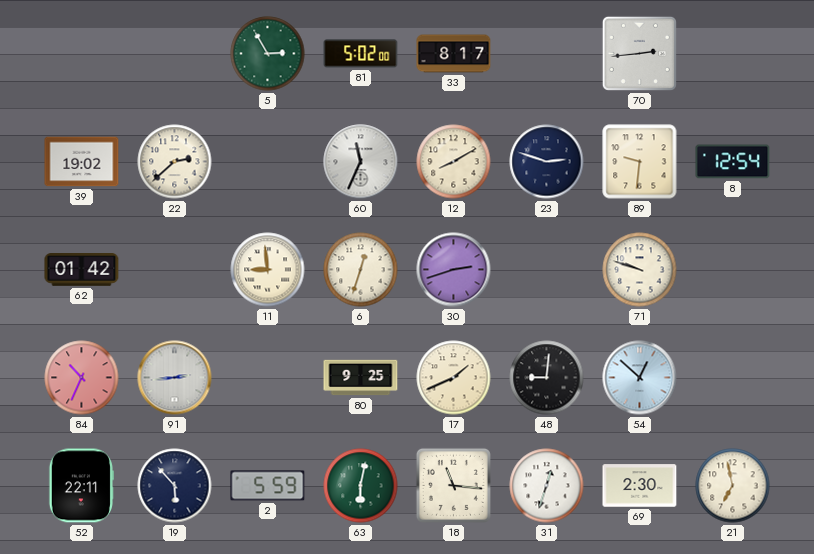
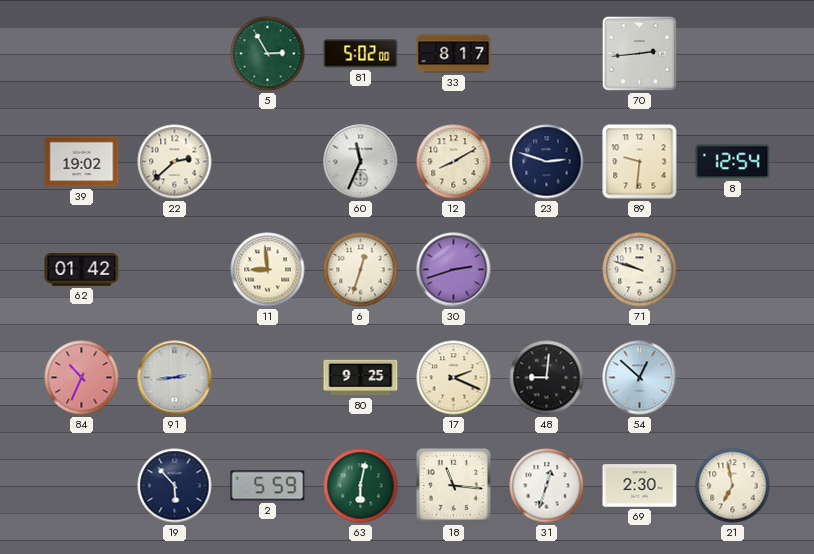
17: 1:41 -> 2:19
52: 22:11 -> none
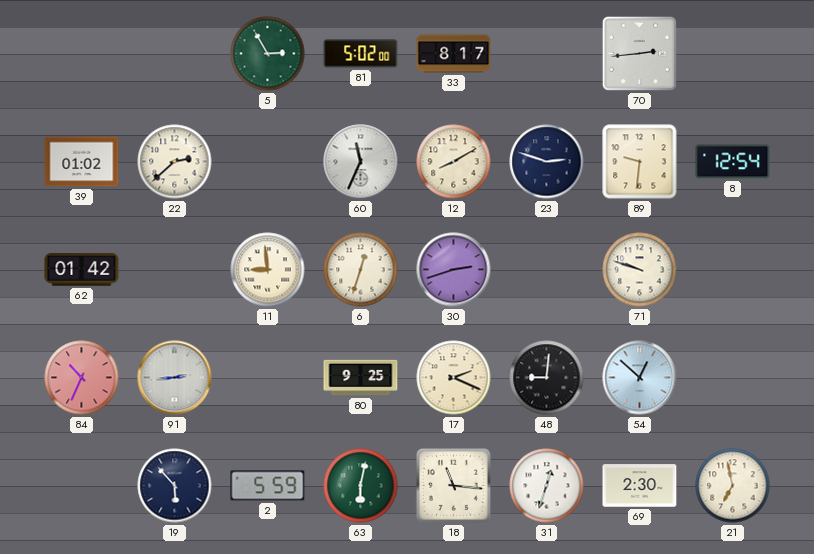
39: 19:02 -> 01:02
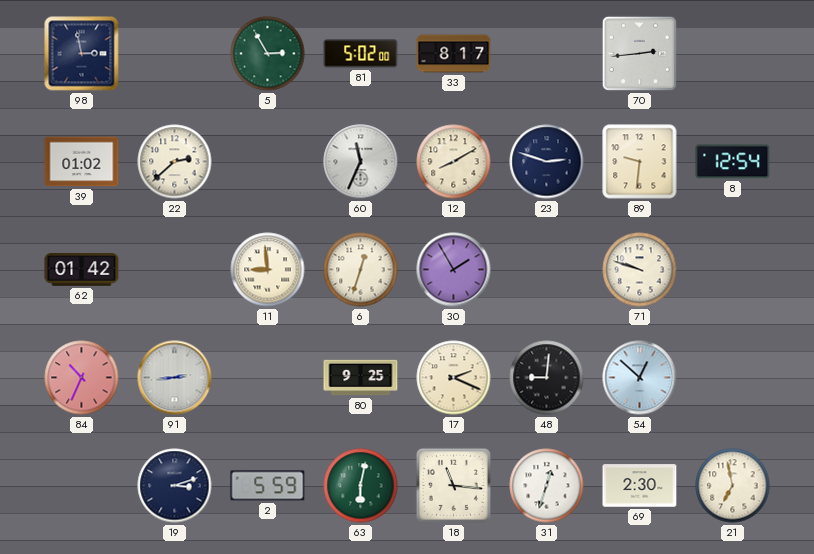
98: none -> 2:58
30: 2:42 -> 1:55
19: 5:53 -> 3:12
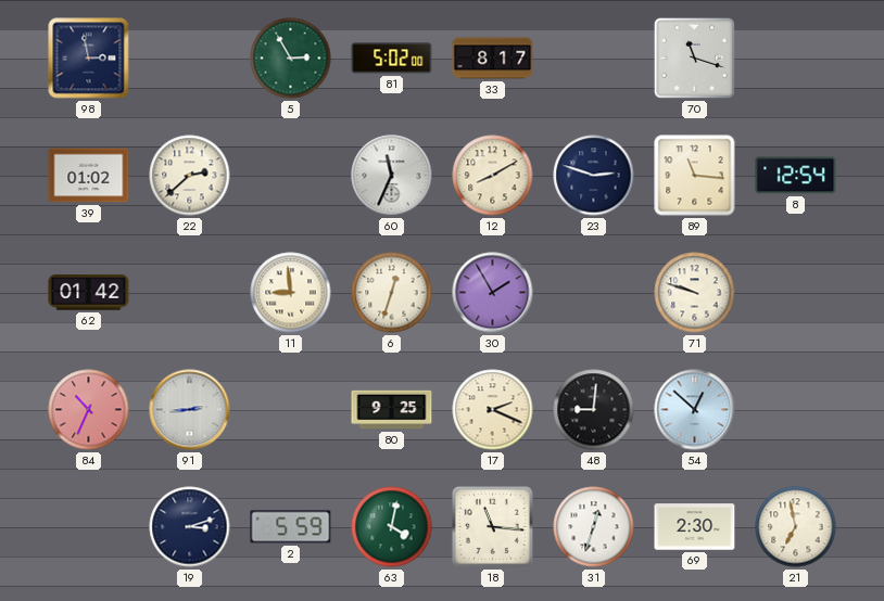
70: 2:44 -> 11:18
89: 9:31 -> 11:16
63: 6:02 -> 4:02
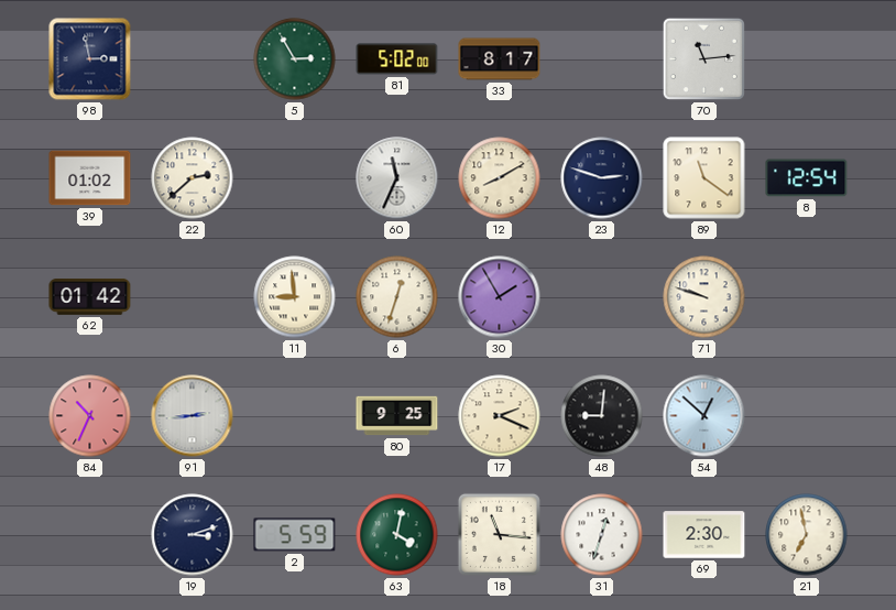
70: 11:18 -> 11:14
89: 11:16 -> 11:21
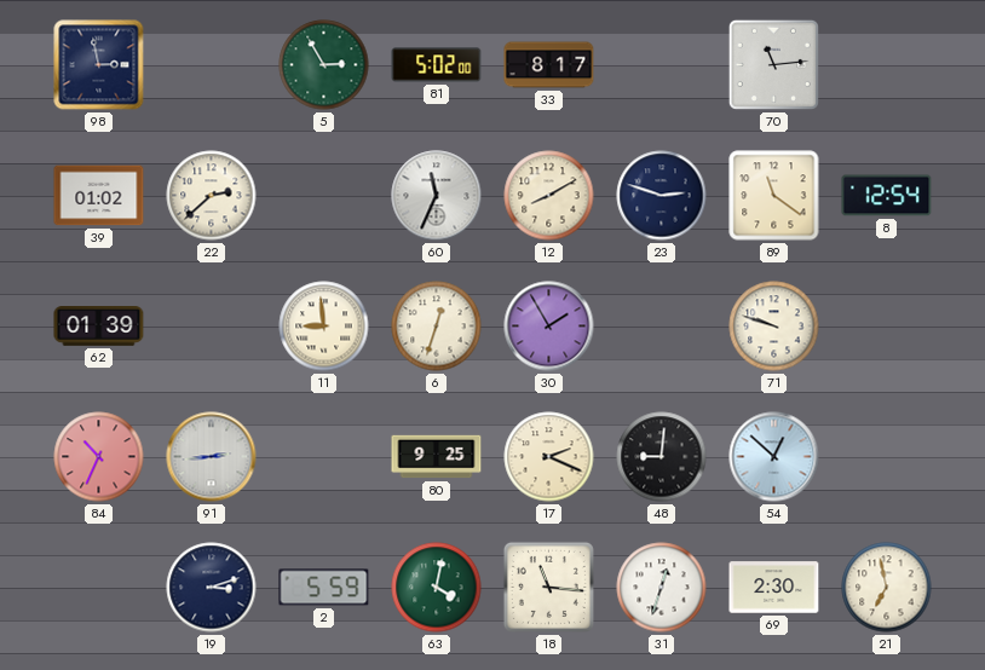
62: 01:42 -> 01:39
